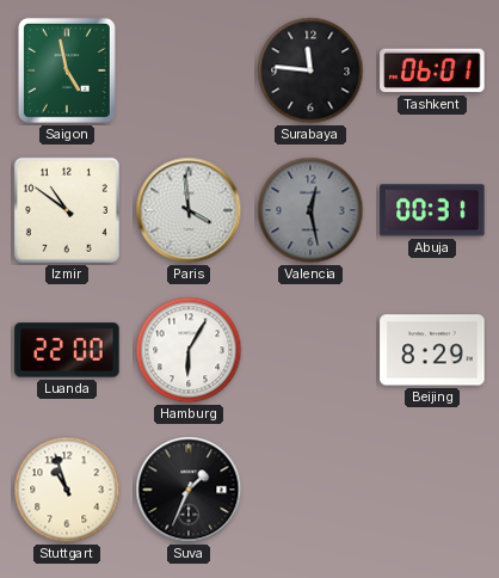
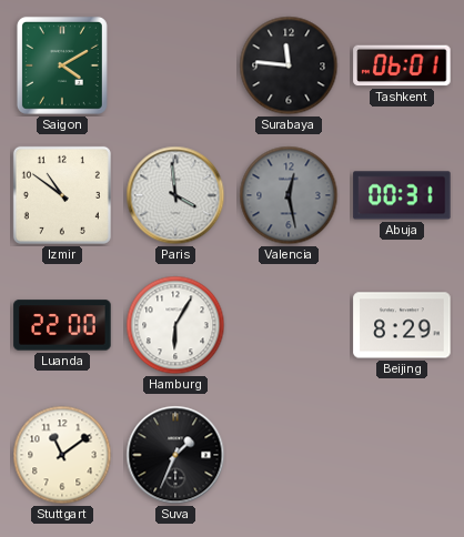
Saigon: 4:58 -> 4:10
Stuttgart: 10:57 -> 11:09
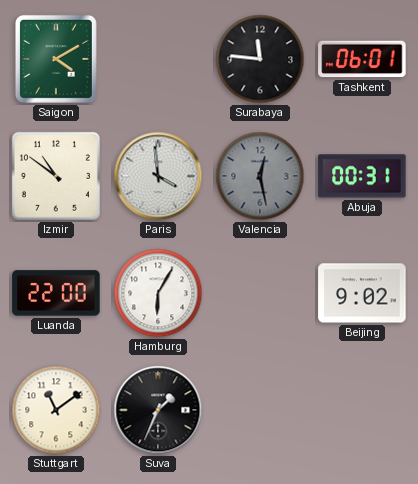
Beijing: 8:29 -> 9:02
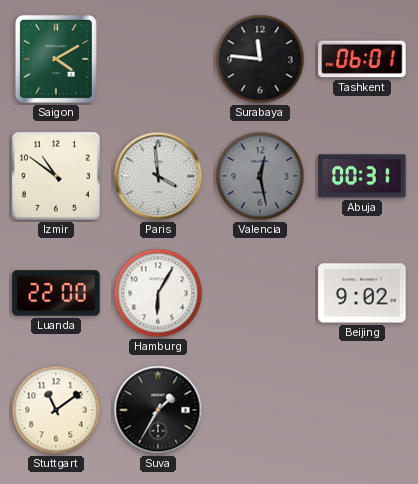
Suva: 1:34 -> 1:35
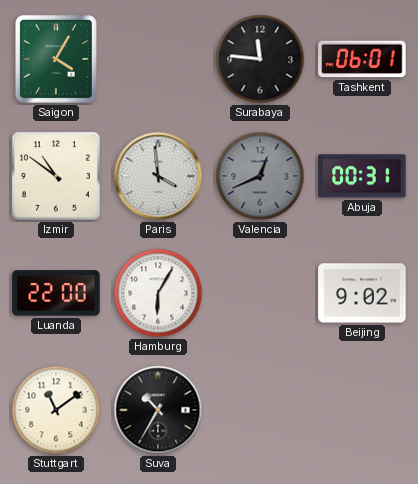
Saigon: 4:10 -> 4:05
Valencia: 12:28 -> 12:41
Suva: 1:35 -> 10:35
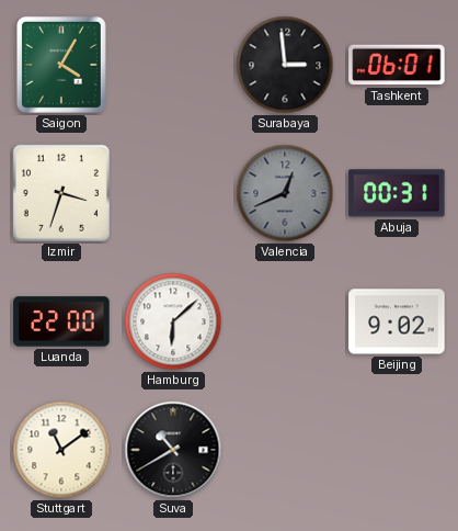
Surabaya: 11:46 -> 2:59
Izmir: 10:51 -> 3:33
Paris: 3:59 -> none
Hamburg: 6:05 -> 6:08
Suva: 10:35 -> 10:40
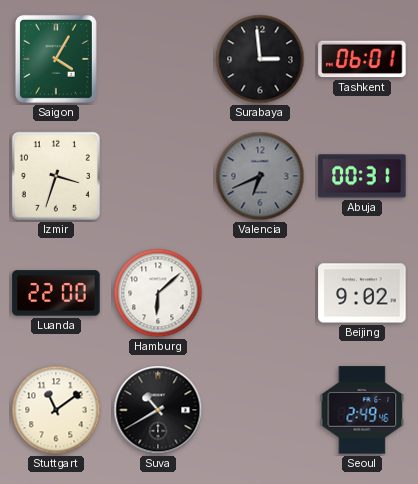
Valencia: 12:41 -> 6:41
Seoul: none -> 2:49
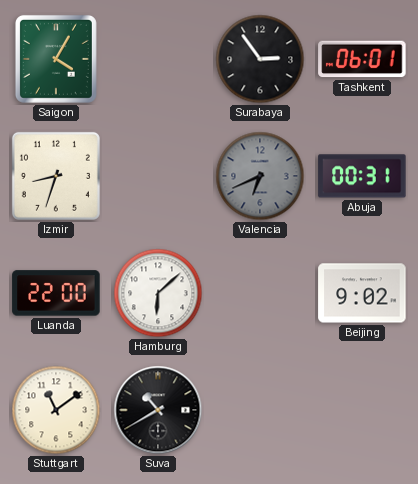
Surabaya: 2:59 -> 2:54
Izmir: 3:33 -> 8:33
Seoul: 2:49 -> none
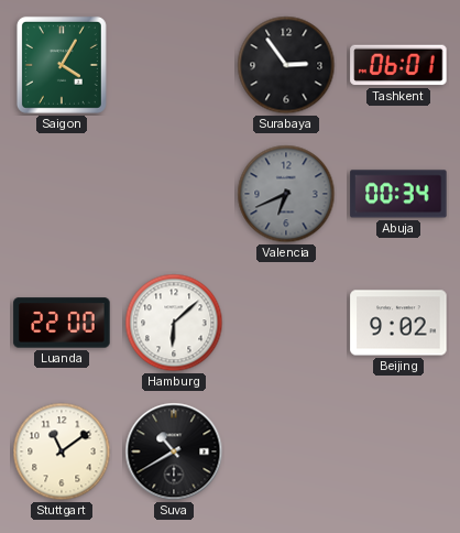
Izmir: 8:33 -> none
Abuja: 00:31 -> 00:34
